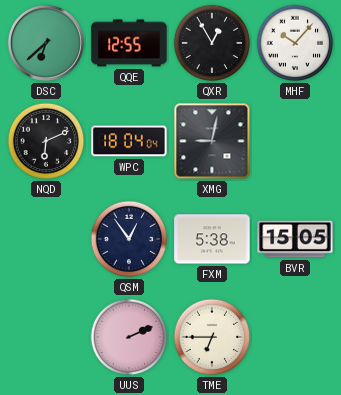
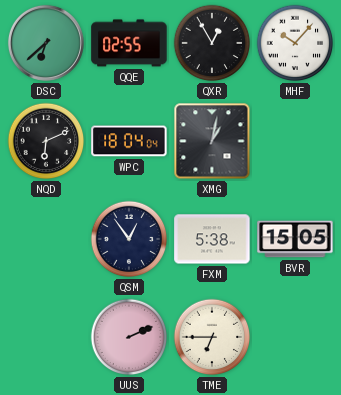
QQE: 12:55 -> 02:55
XMG: 9:02 -> 1:02
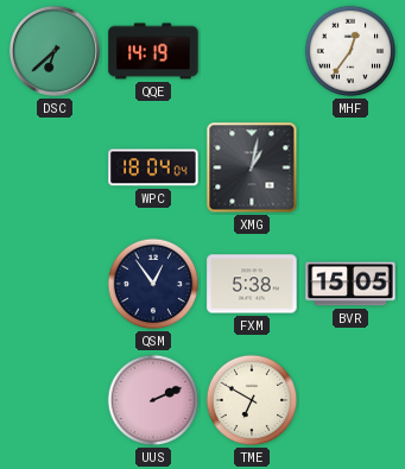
QQE: 02:55 -> 14:19
QXR: 12:55 -> none
MHF: 10:07 -> 12:36
NQD: 6:11 -> none
TME: 6:45 -> 6:50
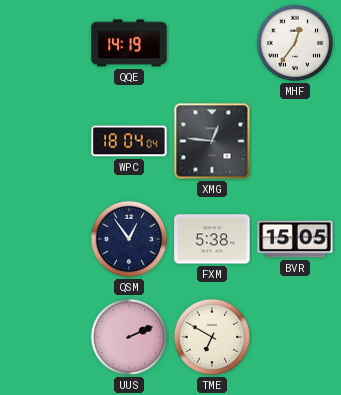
DSC: 6:38 -> none
XMG: 1:02 -> 12:46
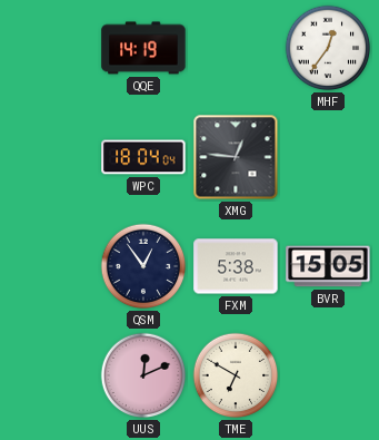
UUS: 2:11 -> 12:11
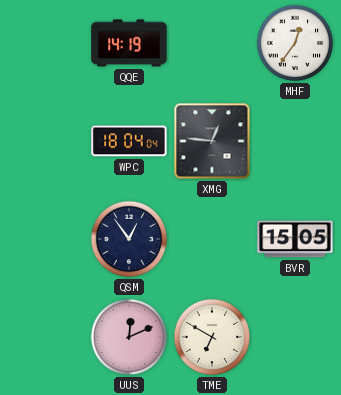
FXM: 5:38 -> none
